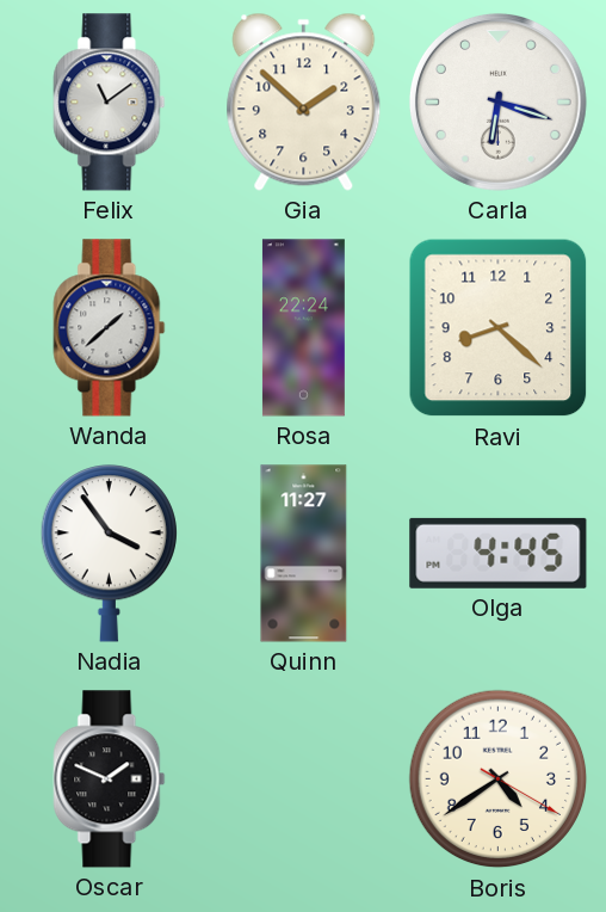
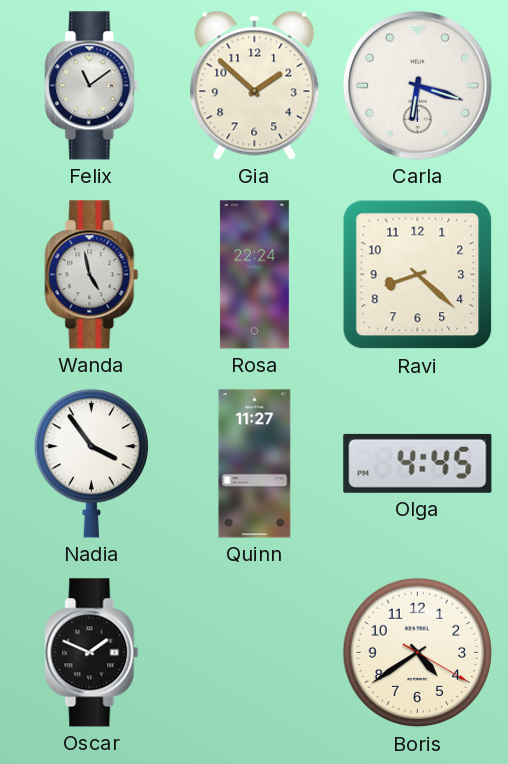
Wanda: 1:38 -> 4:58
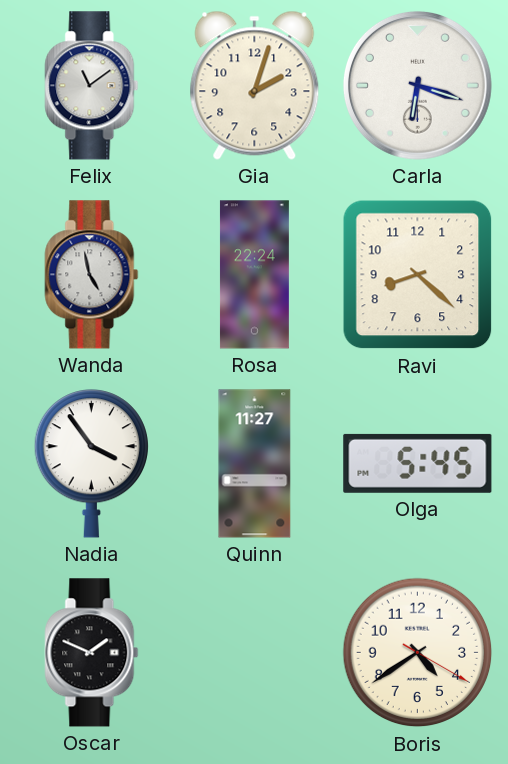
Gia: 1:52 -> 2:03
Olga: 4:45 -> 5:45
